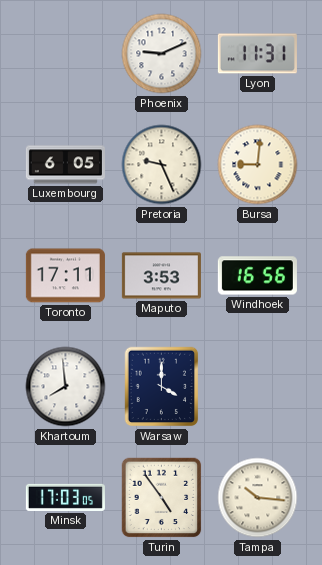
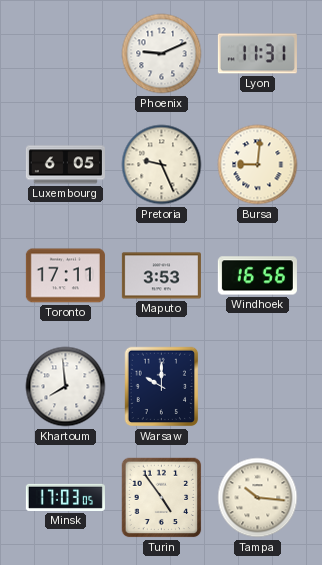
Warsaw: 4:00 -> 10:00
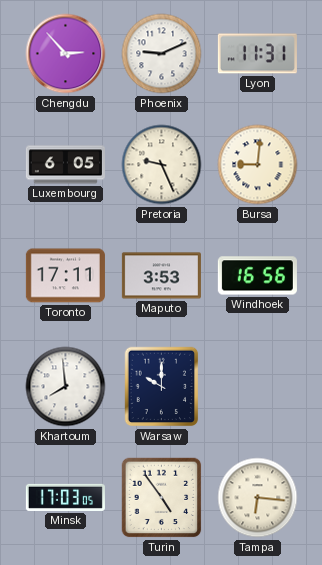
Chengdu: none -> 2:53
Tampa: 10:16 -> 6:16
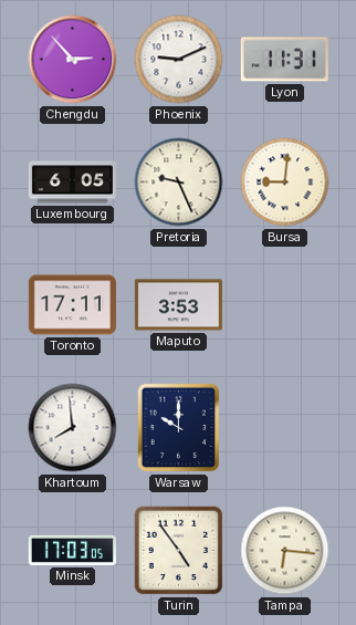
Windhoek: 16:56 -> none
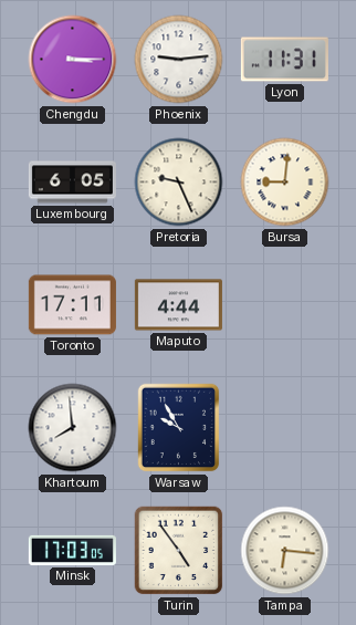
Chengdu: 2:53 -> 3:15
Phoenix: 9:11 -> 9:14
Maputo: 3:53 -> 4:44
Warsaw: 10:00 -> 9:55
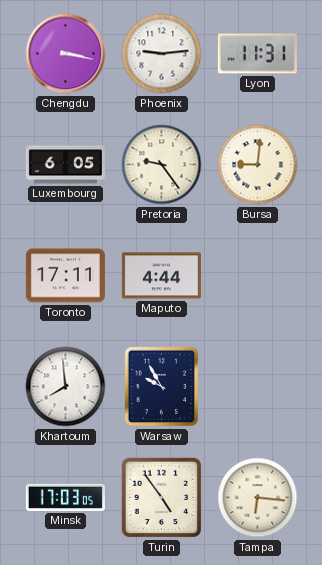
Chengdu: 3:15 -> 3:17
Pretoria: 9:26 -> 9:24
